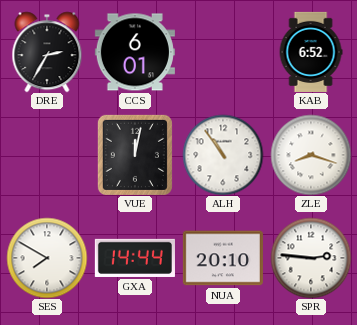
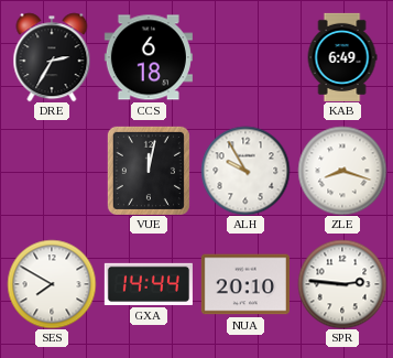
CCS: 6:01 -> 6:18
KAB: 6:52 -> 6:49
ALH: 10:54 -> 9:55
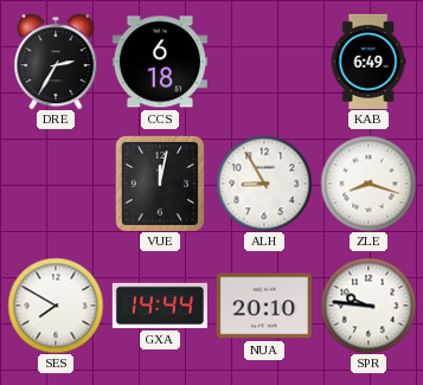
ALH: 9:55 -> 8:55
SPR: 2:46 -> 9:46
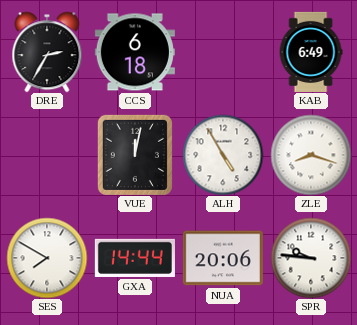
ALH: 8:55 -> 4:55
NUA: 20:10 -> 20:06
